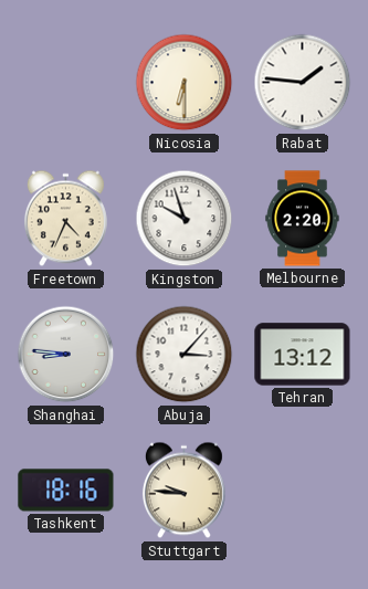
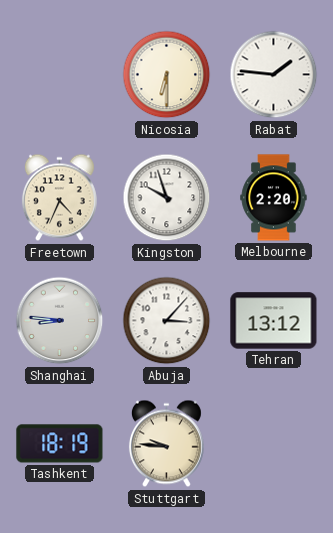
Tashkent: 18:16 -> 18:19
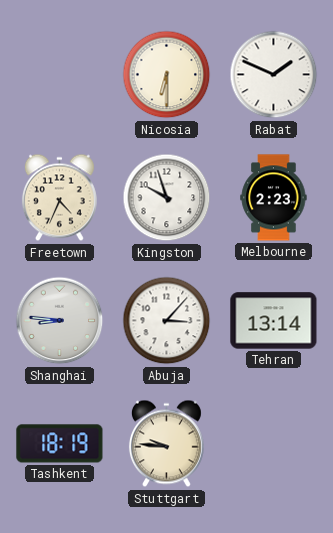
Rabat: 1:46 -> 1:49
Melbourne: 2:20 -> 2:23
Tehran: 13:12 -> 13:14
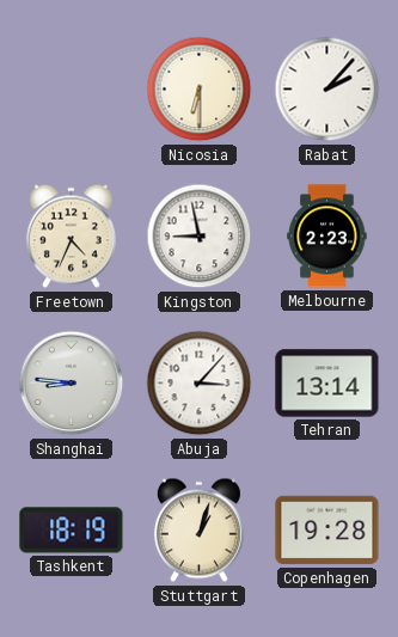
Rabat: 1:49 -> 2:07
Kingston: 9:57 -> 8:58
Stuttgart: 9:46 -> 1:03
Copenhagen: none -> 19:28
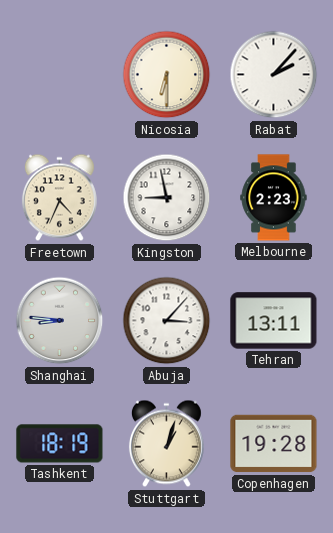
Tehran: 13:14 -> 13:11
